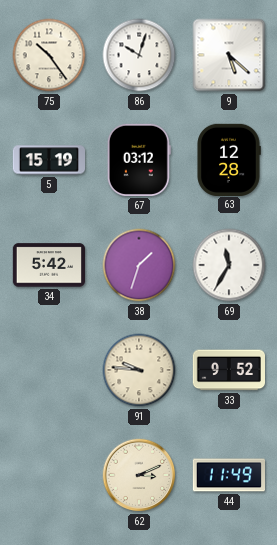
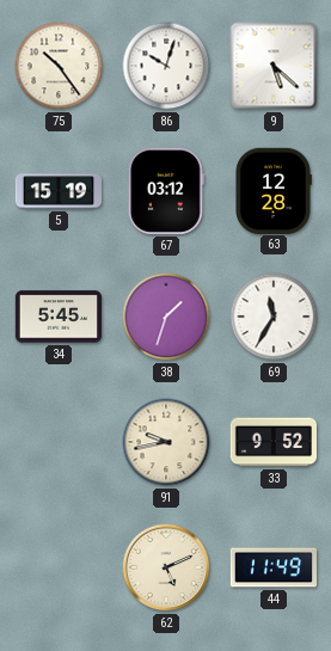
34: 5:42 -> 5:45
91: 9:46 -> 9:43
62: 3:11 -> 5:11
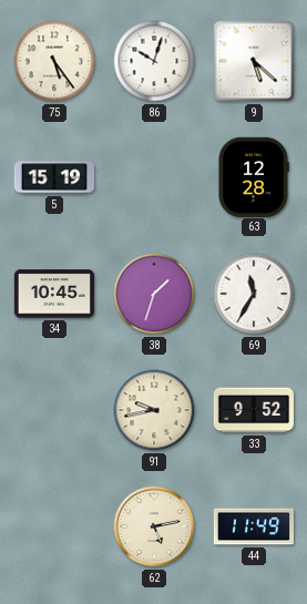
75: 10:24 -> 5:24
67: 03:12 -> none
34: 5:45 -> 10:45
62: 5:11 -> 5:13
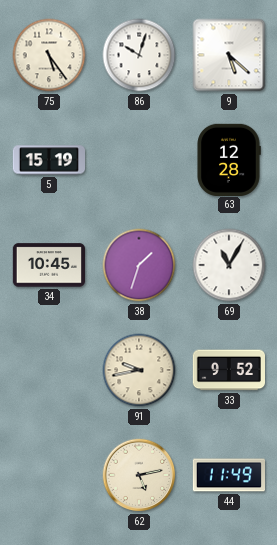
69: 11:35 -> 11:05
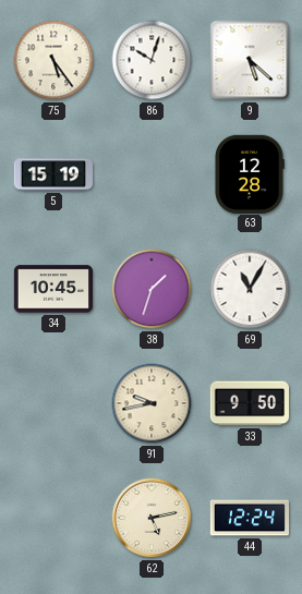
33: 9:52 -> 9:50
44: 11:49 -> 12:24
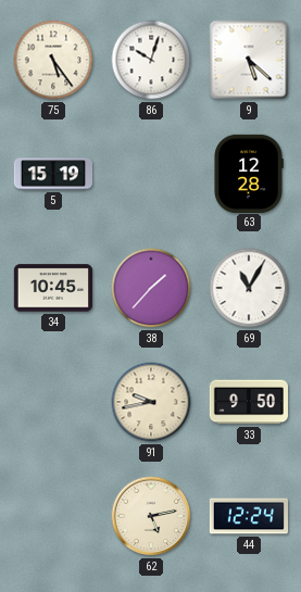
38: 1:33 -> 1:37
